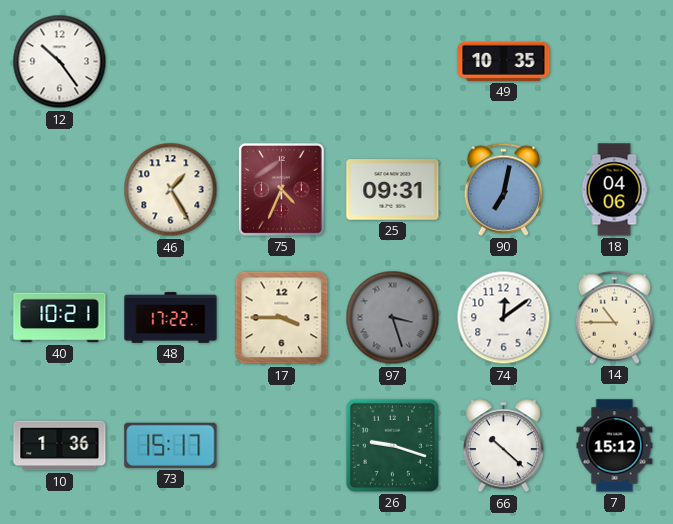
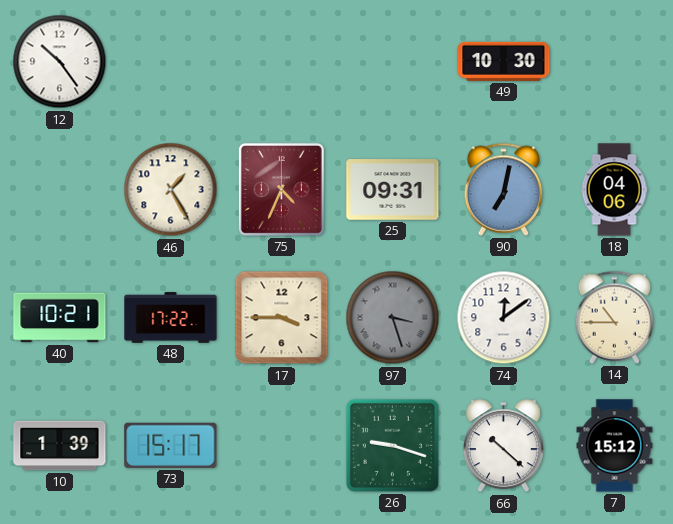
49: 10:35 -> 10:30
10: 1:36 -> 1:39
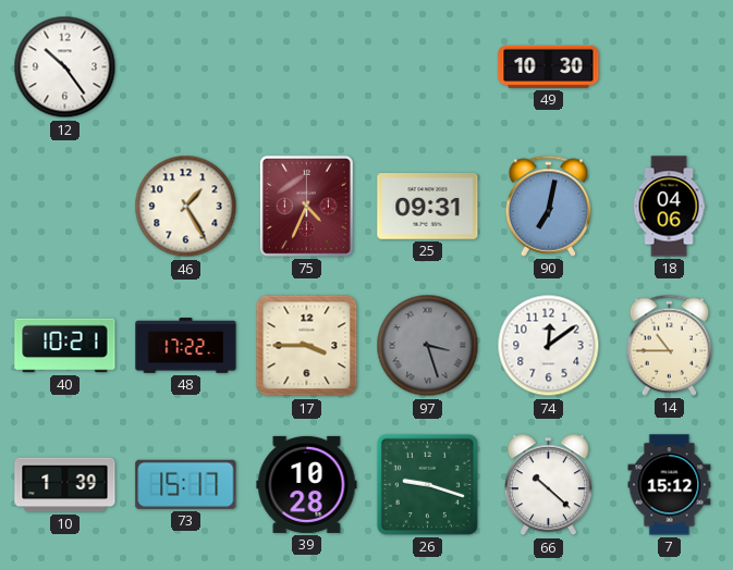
39: none -> 10:28
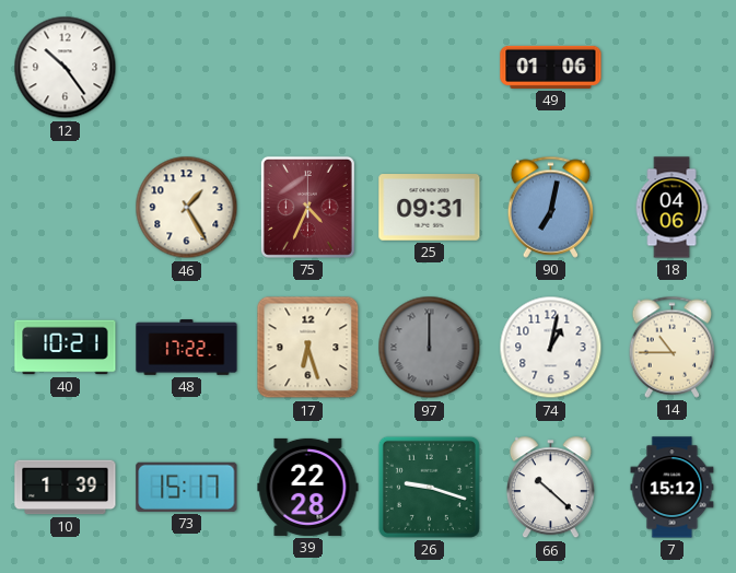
49: 10:30 -> 01:06
17: 3:45 -> 6:27
97: 3:27 -> 12:00
74: 12:09 -> 1:02
39: 10:28 -> 22:28
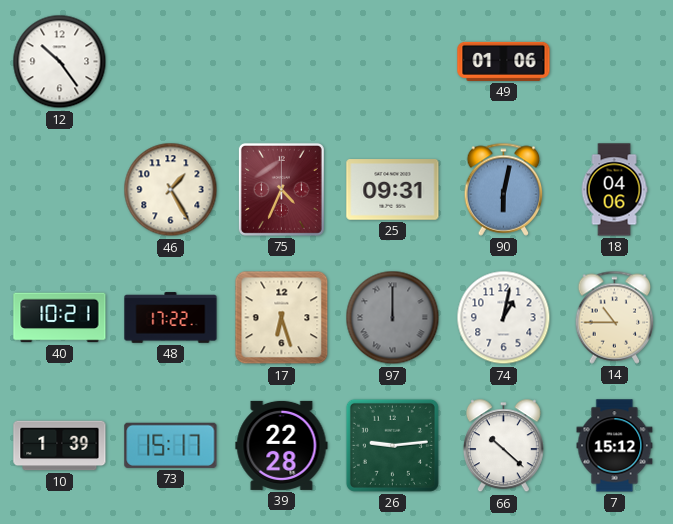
90: 7:02 -> 6:02
26: 9:18 -> 9:14
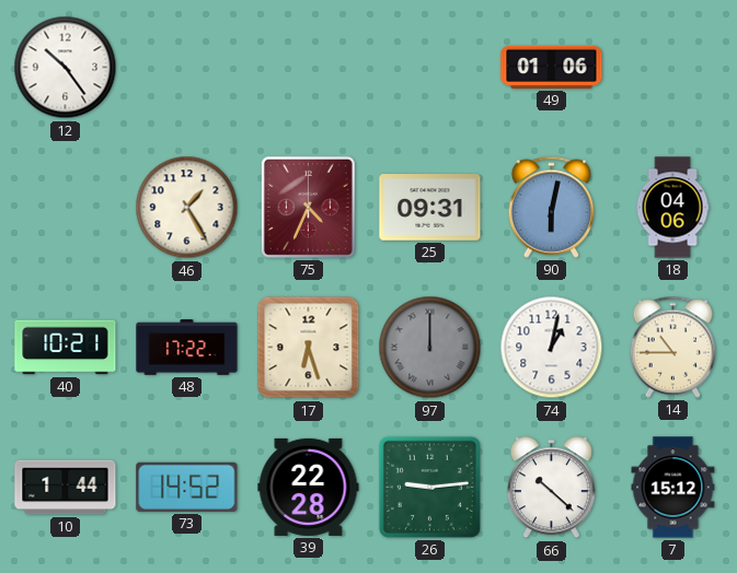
10: 1:39 -> 1:44
73: 15:17 -> 14:52
